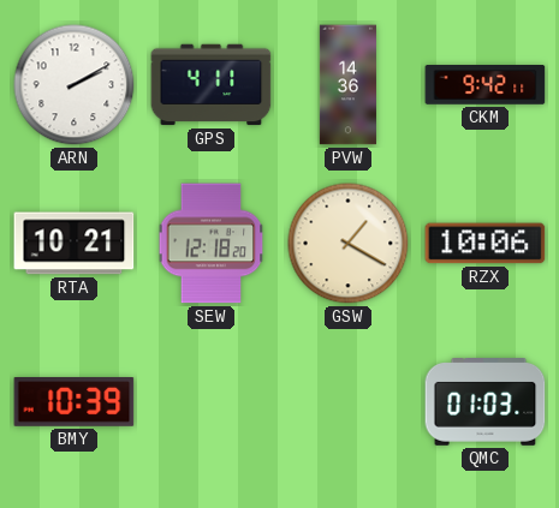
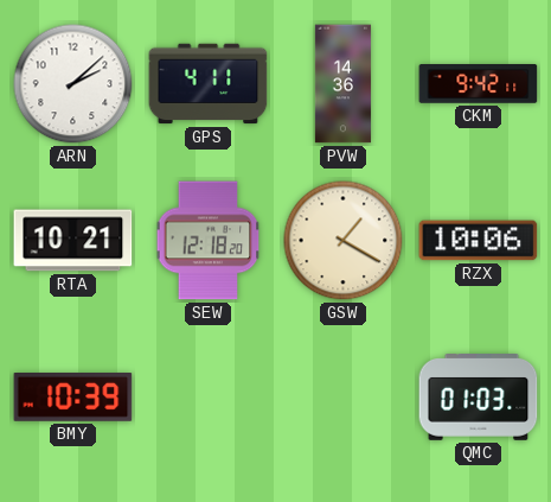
ARN: 2:10 -> 2:08
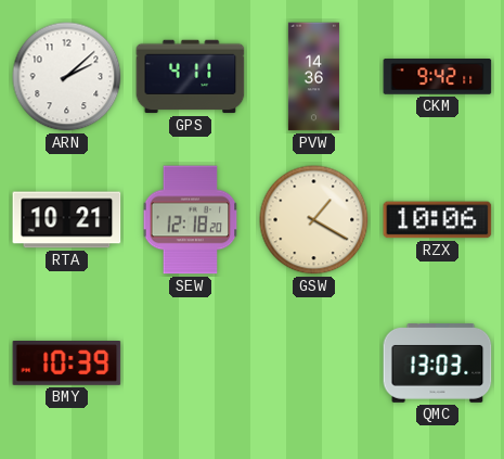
QMC: 01:03 -> 13:03
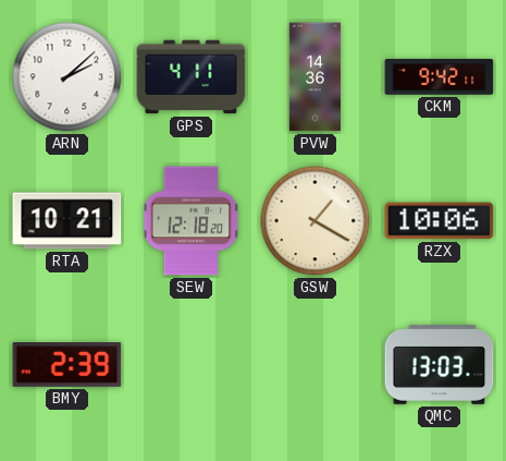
BMY: 10:39 -> 2:39
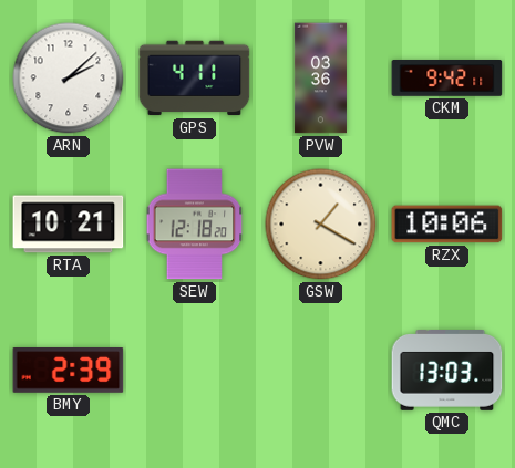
PVW: 14:36 -> 03:36
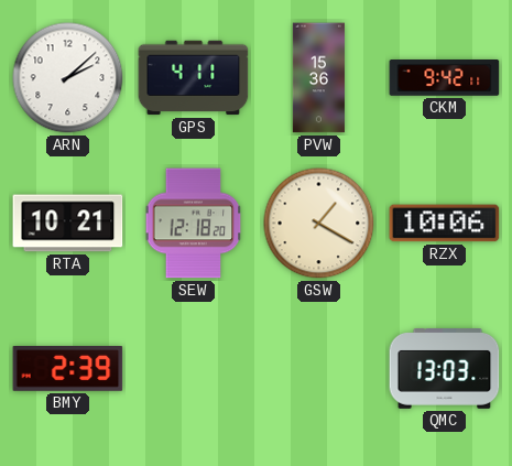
PVW: 03:36 -> 15:36
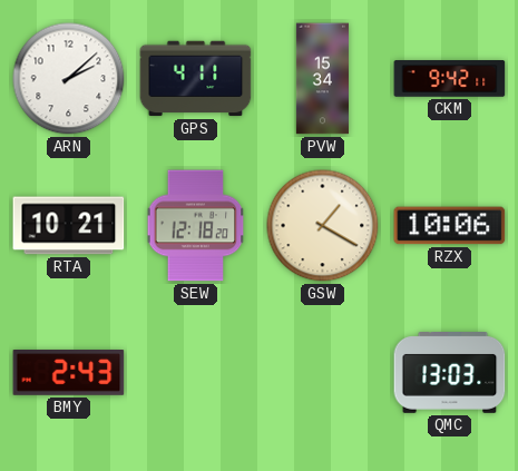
PVW: 15:36 -> 15:34
BMY: 2:39 -> 2:43
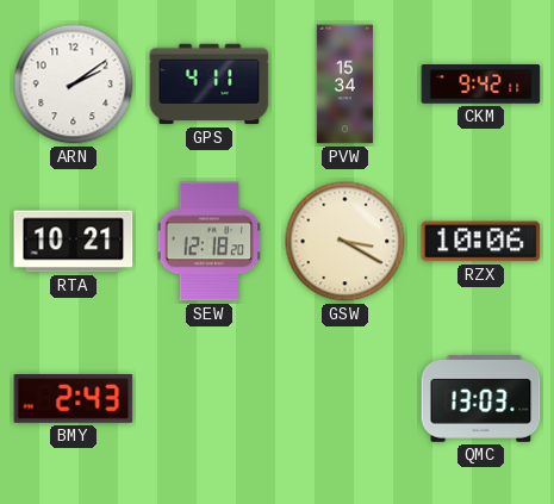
ARN: 2:08 -> 2:09
GSW: 1:20 -> 3:20
